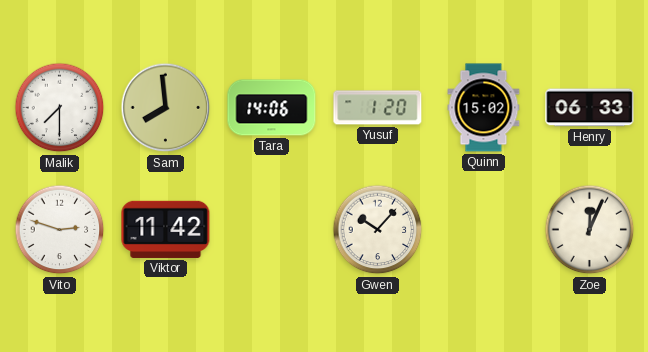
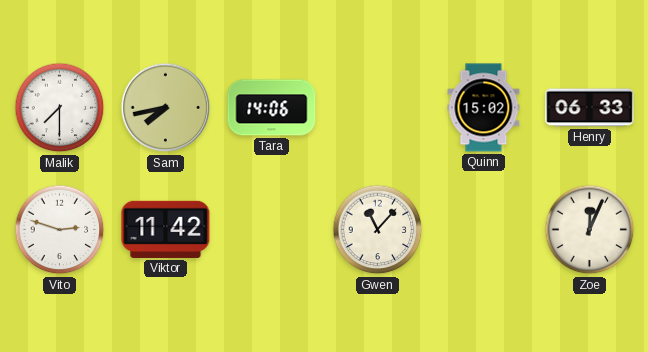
Sam: 7:59 -> 7:43
Yusuf: 1:20 -> none
Gwen: 10:07 -> 11:07
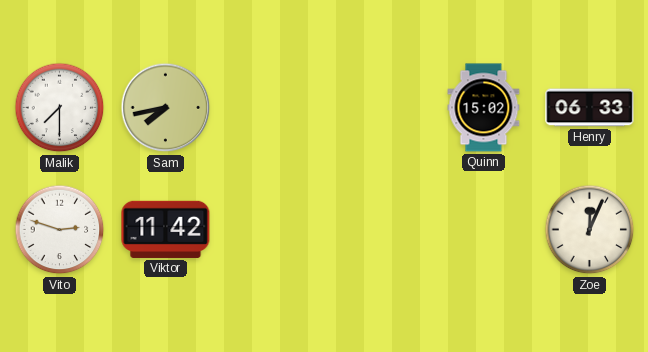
Tara: 14:06 -> none
Gwen: 11:07 -> none
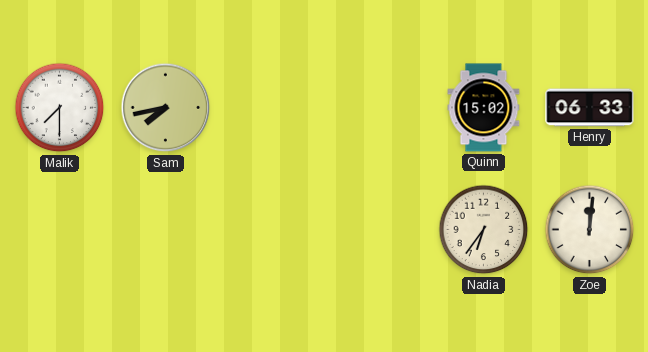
Vito: 2:48 -> none
Viktor: 11:42 -> none
Nadia: none -> 6:36
Zoe: 12:04 -> 12:01
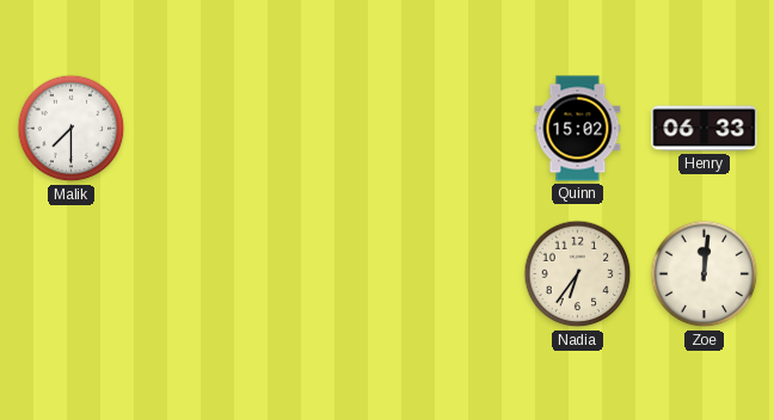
Sam: 7:43 -> none
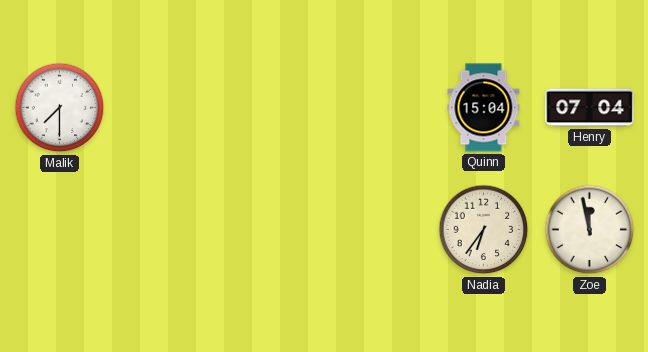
Quinn: 15:02 -> 15:04
Henry: 06:33 -> 07:04
Zoe: 12:01 -> 11:58
